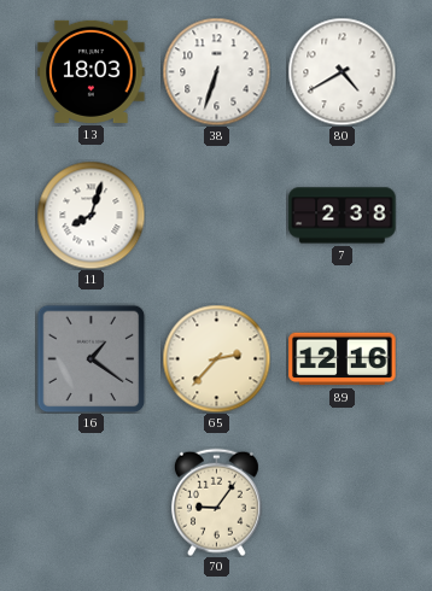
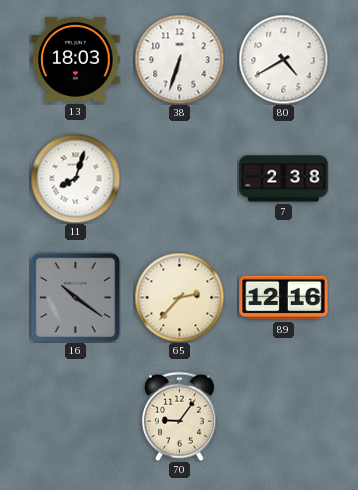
16: 1:21 -> 10:21
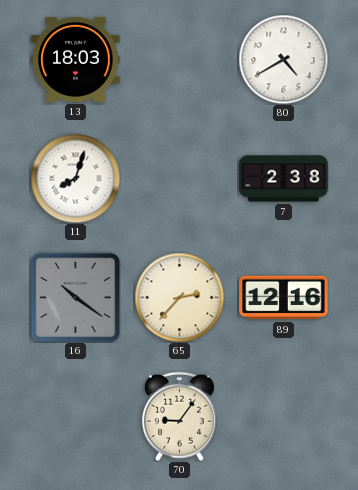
38: 6:33 -> none
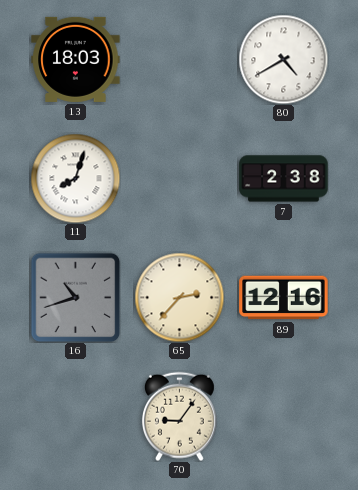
16: 10:21 -> 10:42
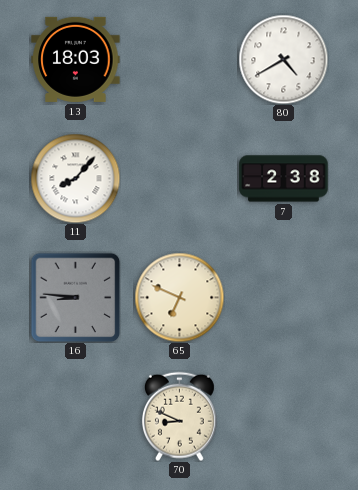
11: 8:03 -> 8:07
16: 10:42 -> 8:46
65: 2:37 -> 6:49
89: 12:16 -> none
70: 9:06 -> 8:49
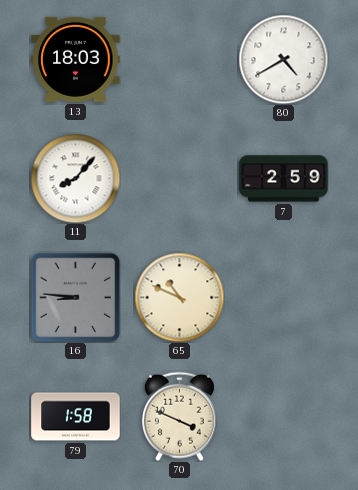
7: 2:38 -> 2:59
65: 6:49 -> 10:49
79: none -> 1:58
70: 8:49 -> 3:49
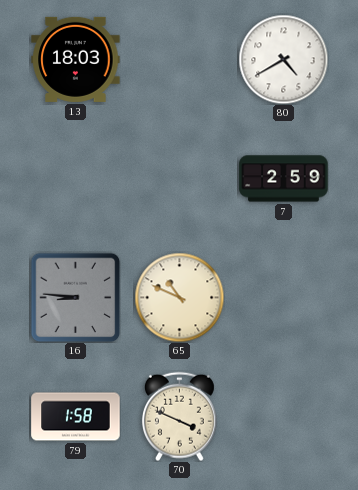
11: 8:07 -> none
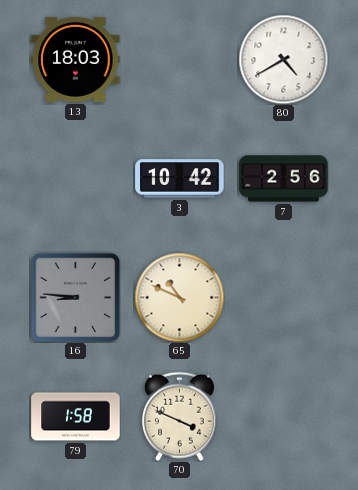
3: none -> 10:42
7: 2:59 -> 2:56
